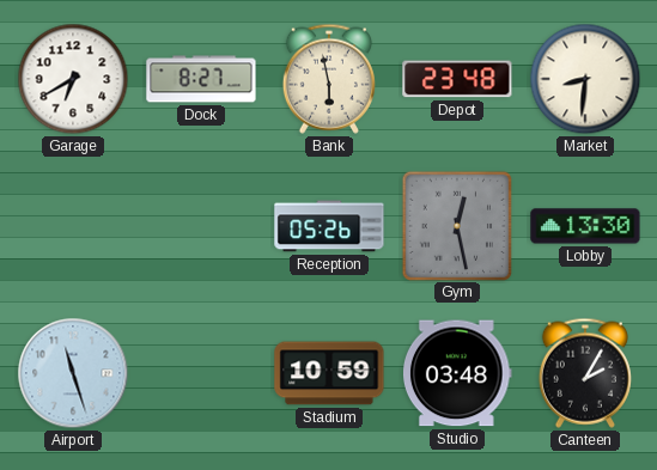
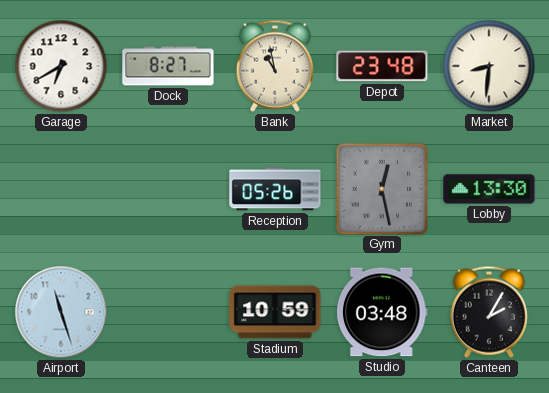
Bank: 5:58 -> 10:58
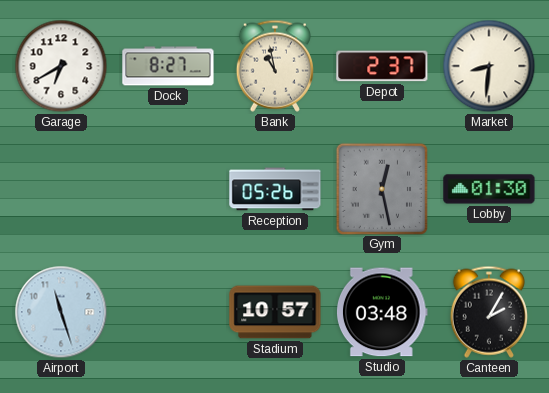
Depot: 23:48 -> 2:37
Lobby: 13:30 -> 01:30
Stadium: 10:59 -> 10:57
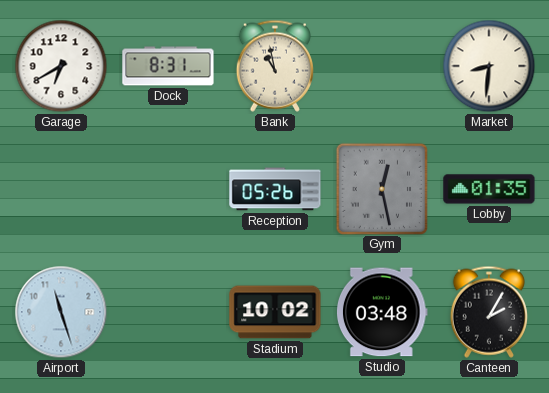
Dock: 8:27 -> 8:31
Depot: 2:37 -> none
Lobby: 01:30 -> 01:35
Stadium: 10:57 -> 10:02
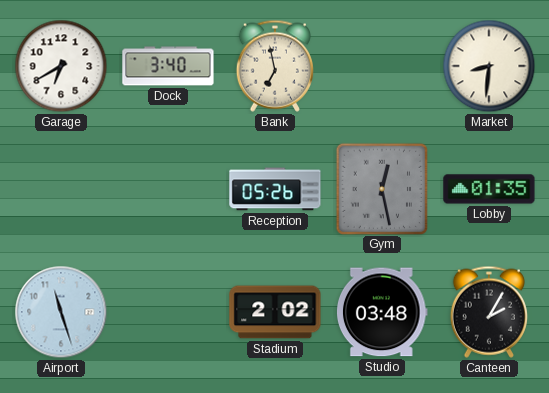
Dock: 8:31 -> 3:40
Bank: 10:58 -> 6:58
Stadium: 10:02 -> 2:02
